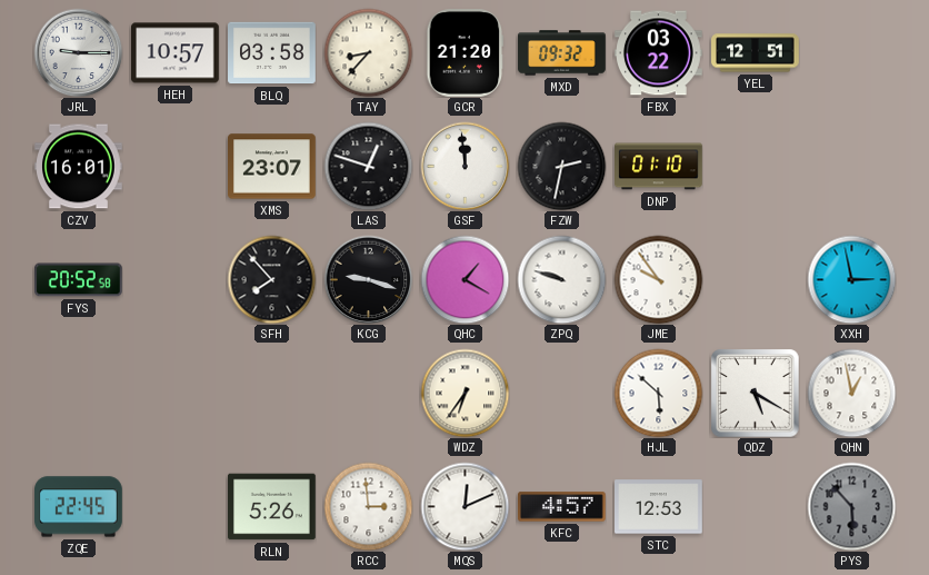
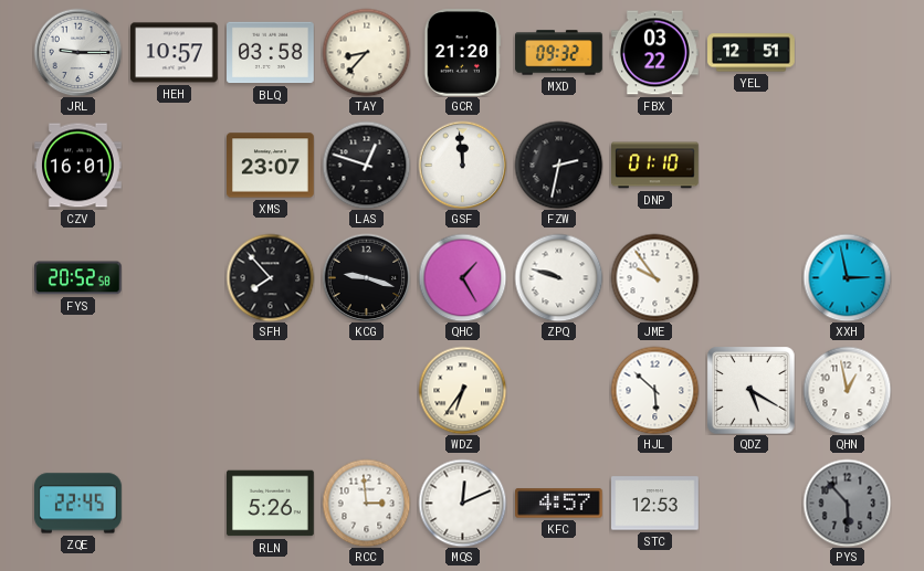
QHC: 1:20 -> 1:25
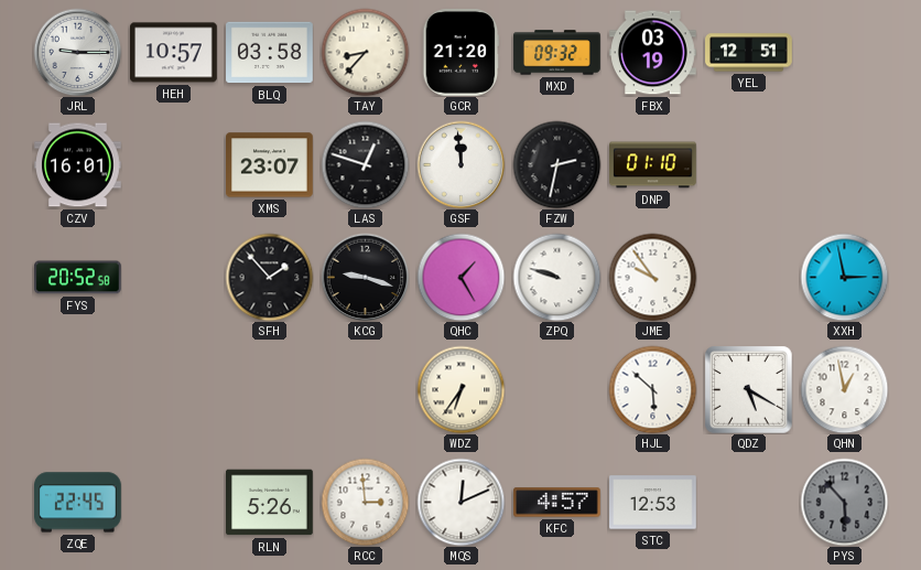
FBX: 03:22 -> 03:19
SFH: 7:53 -> 1:53
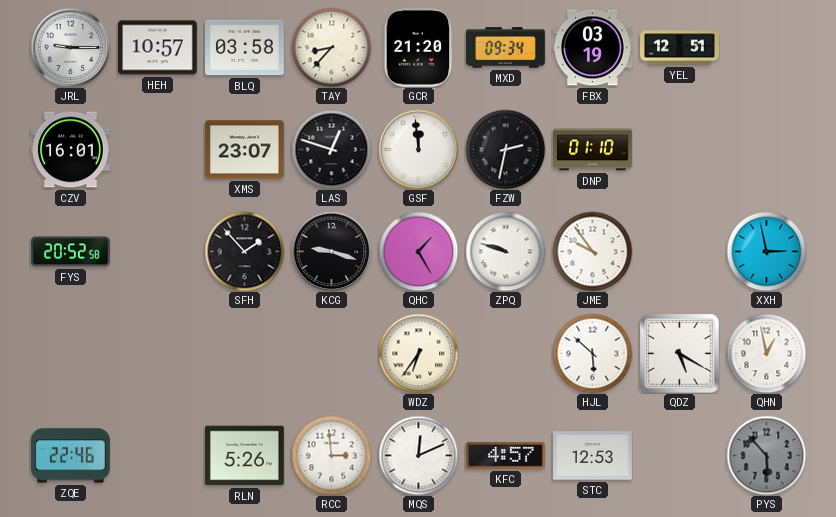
MXD: 09:32 -> 09:34
ZQE: 22:45 -> 22:46
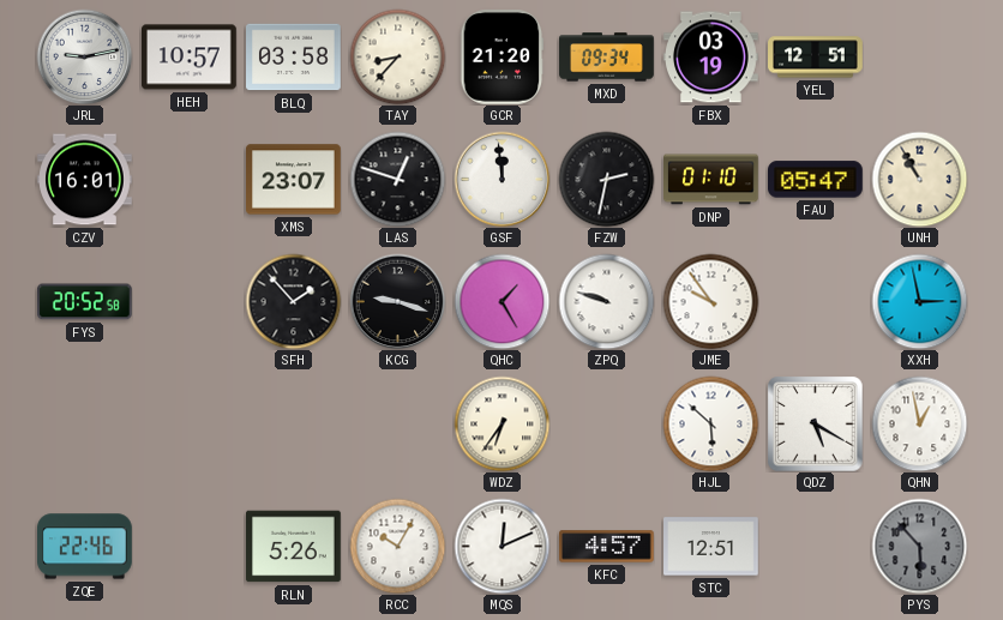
JRL: 9:15 -> 9:13
FAU: none -> 05:47
UNH: none -> 10:55
RCC: 2:59 -> 10:05
STC: 12:53 -> 12:51
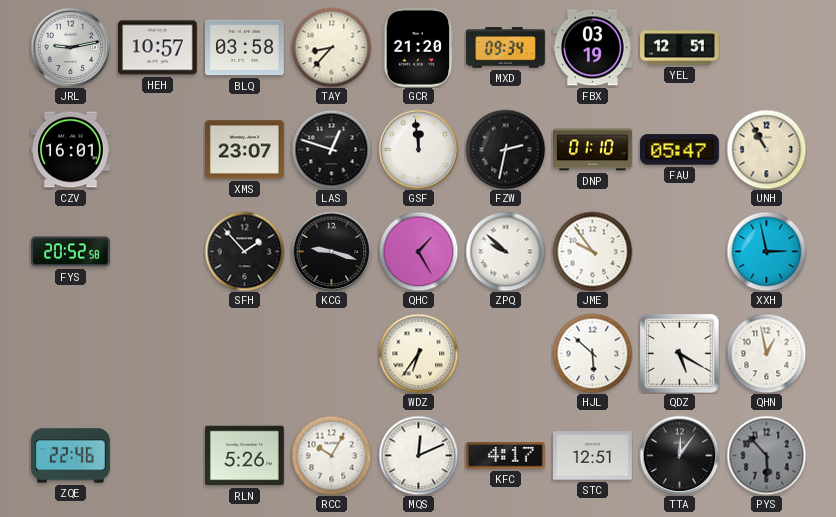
ZPQ: 9:48 -> 9:52
KFC: 4:57 -> 4:17
TTA: none -> 12:06
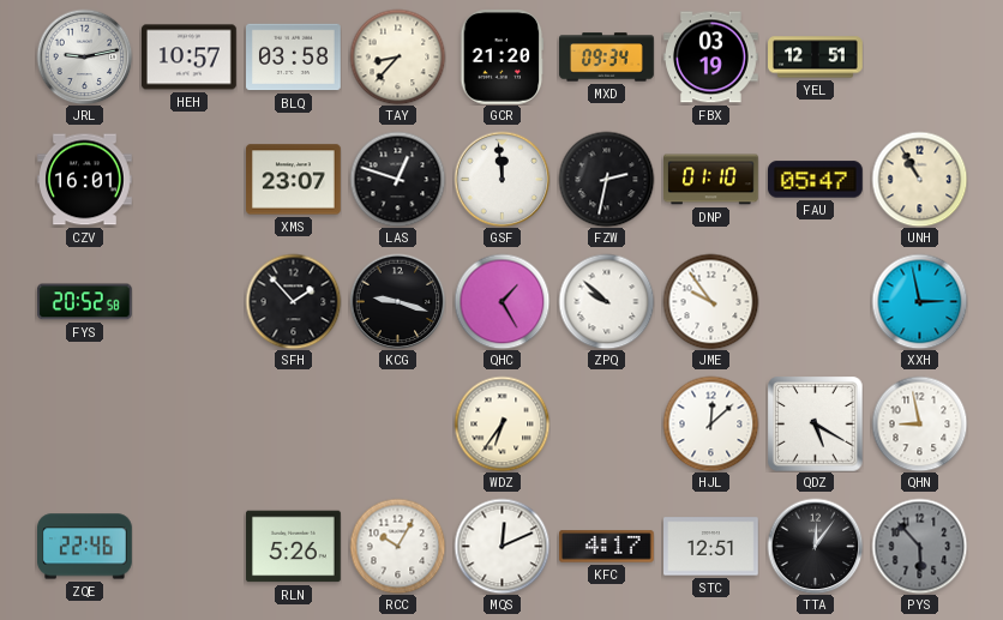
HJL: 5:52 -> 12:08
QHN: 12:58 -> 8:58
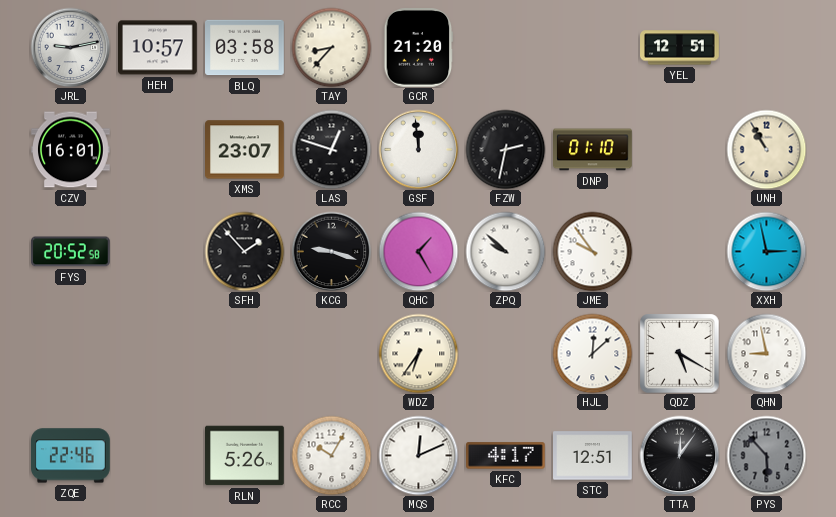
MXD: 09:34 -> none
FBX: 03:19 -> none
FAU: 05:47 -> none
